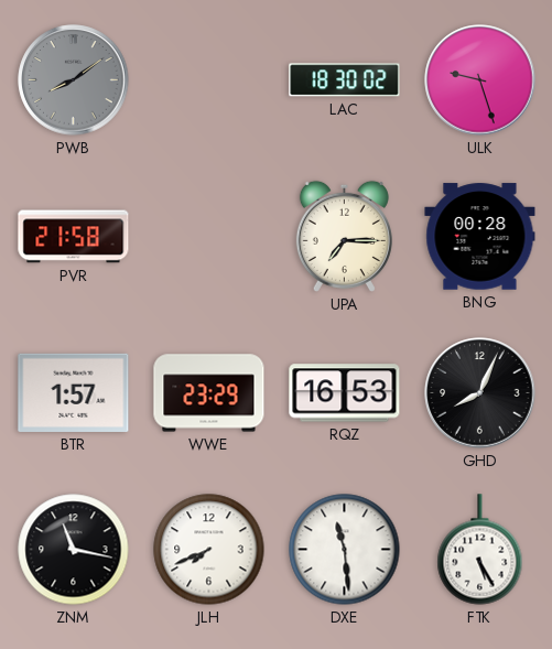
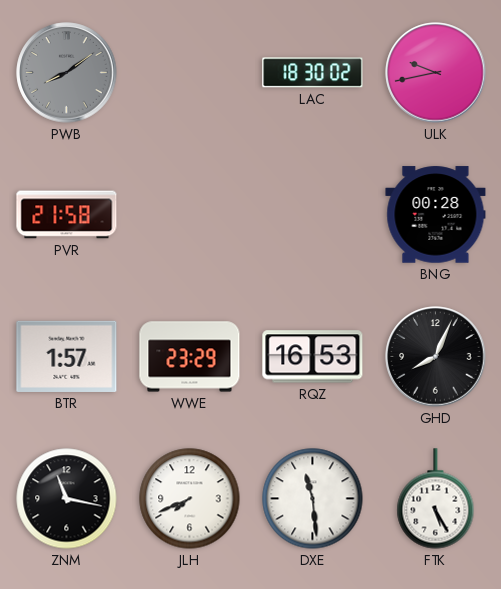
ULK: 9:27 -> 9:43
UPA: 7:15 -> none
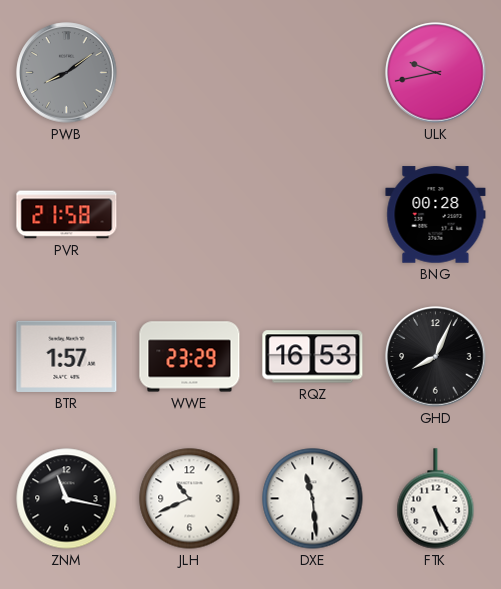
LAC: 18:30 -> none
JLH: 7:41 -> 10:41
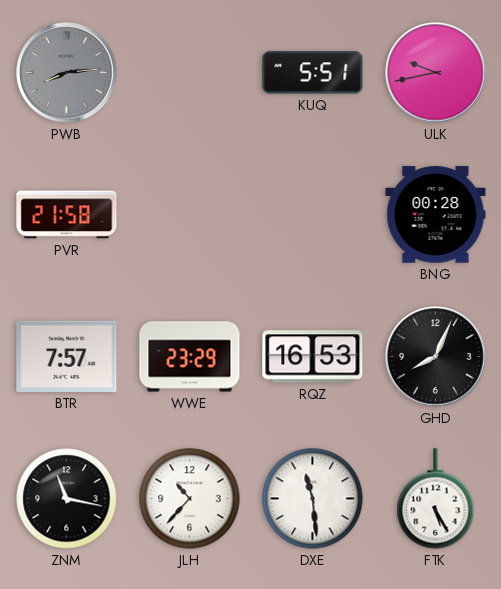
PWB: 8:09 -> 8:14
KUQ: none -> 5:51
BTR: 1:57 -> 7:57
JLH: 10:41 -> 10:37
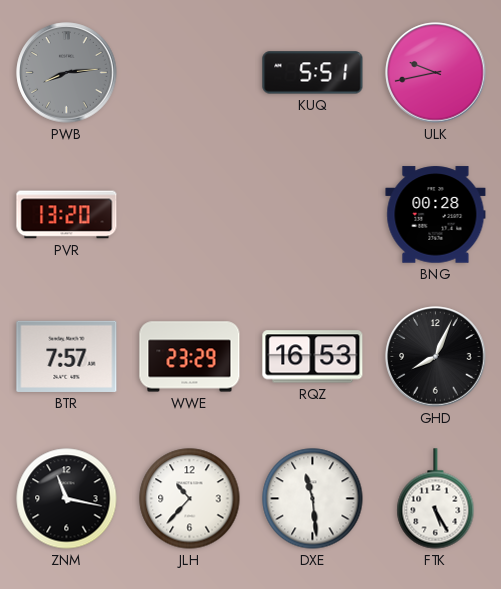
PVR: 21:58 -> 13:20
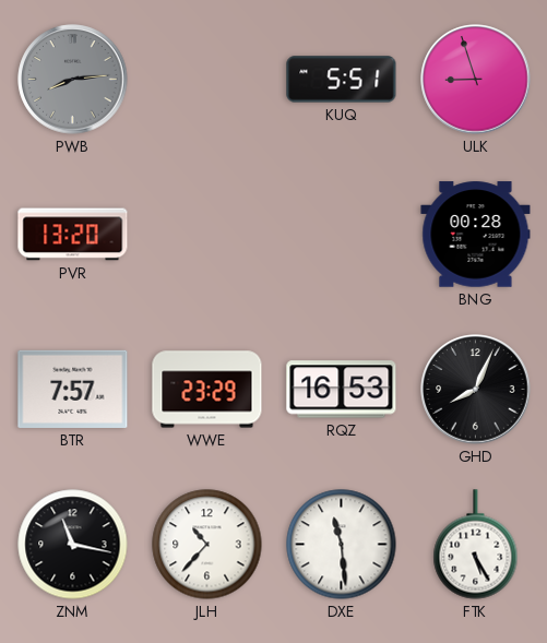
ULK: 9:43 -> 8:57
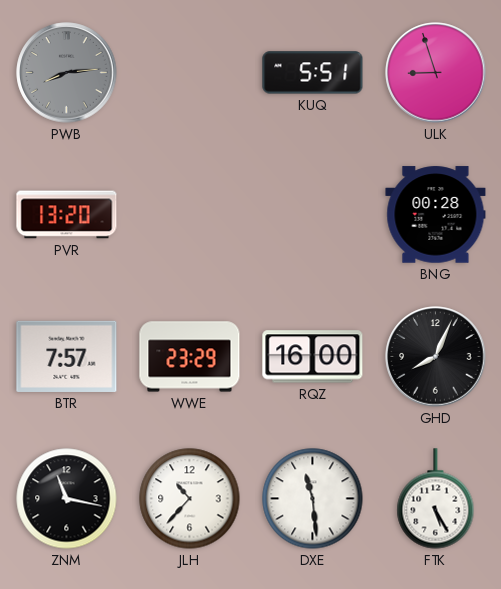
RQZ: 16:53 -> 16:00
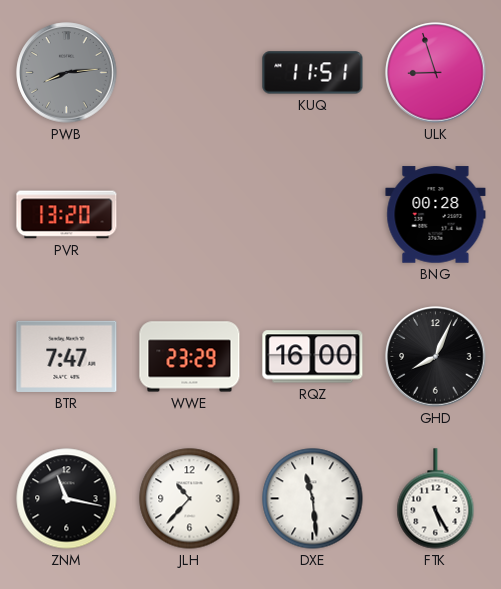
KUQ: 5:51 -> 11:51
BTR: 7:57 -> 7:47
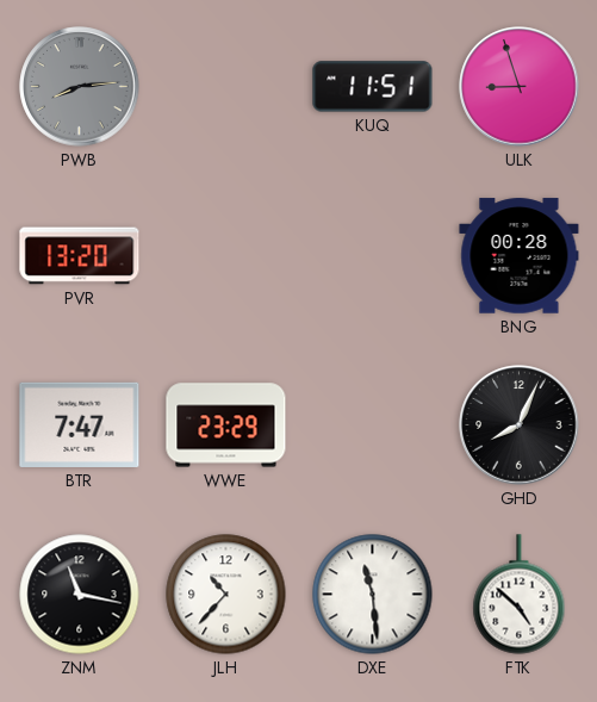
RQZ: 16:00 -> none
FTK: 5:25 -> 4:52
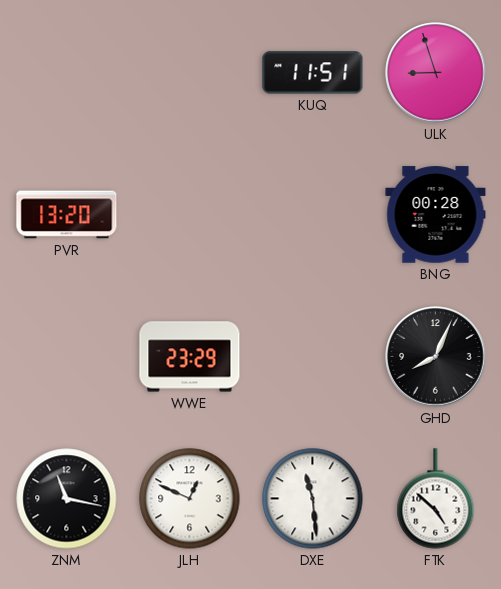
PWB: 8:14 -> none
BTR: 7:47 -> none
JLH: 10:37 -> 12:49
